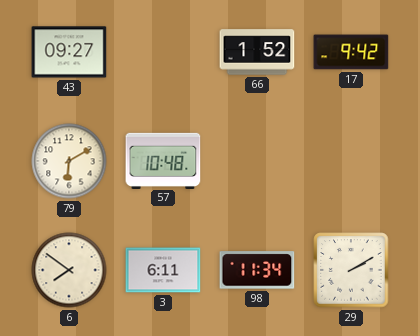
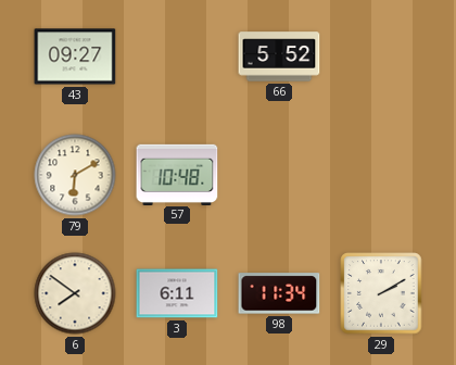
66: 1:52 -> 5:52
17: 9:42 -> none
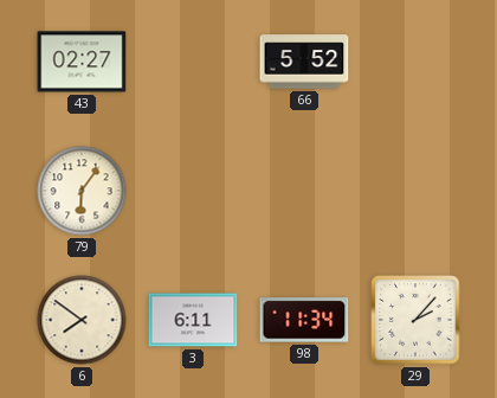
43: 09:27 -> 02:27
79: 6:10 -> 6:06
57: 10:48 -> none
29: 2:10 -> 2:07
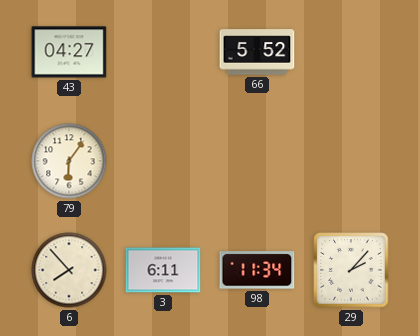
43: 02:27 -> 04:27
6: 7:51 -> 7:53
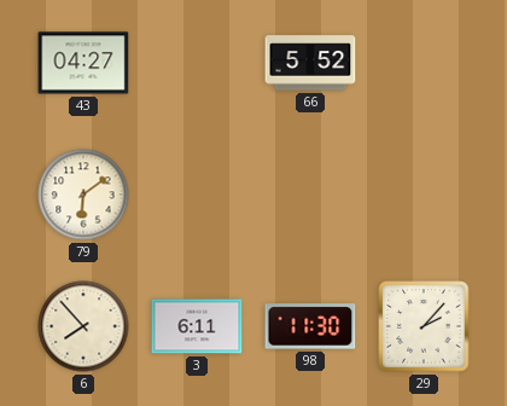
79: 6:06 -> 6:09
98: 11:34 -> 11:30
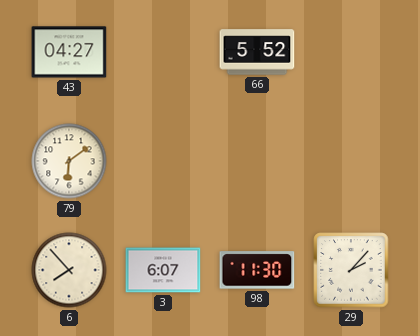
3: 6:11 -> 6:07
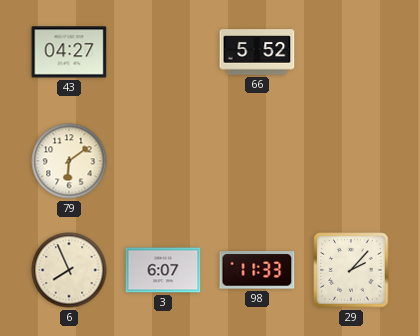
6: 7:53 -> 7:56
98: 11:30 -> 11:33
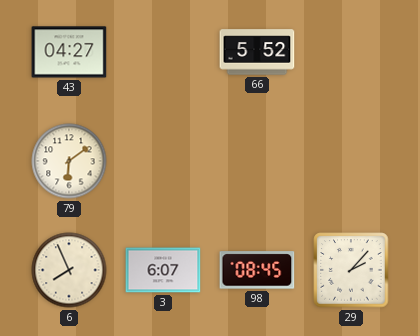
98: 11:33 -> 08:45
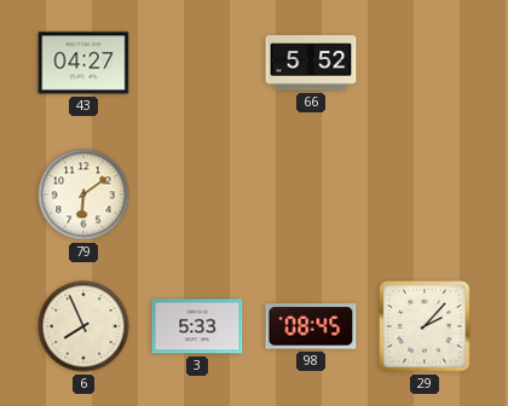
3: 6:07 -> 5:33
